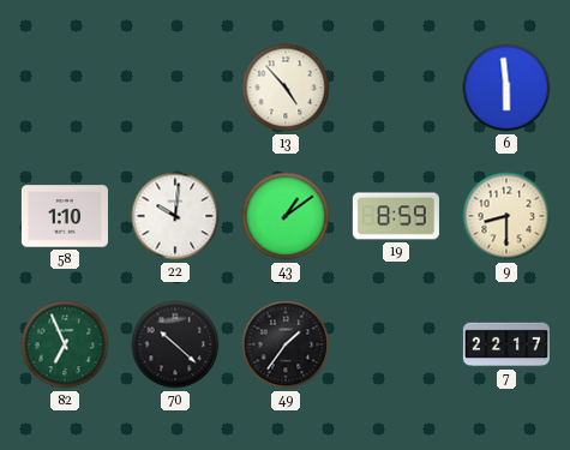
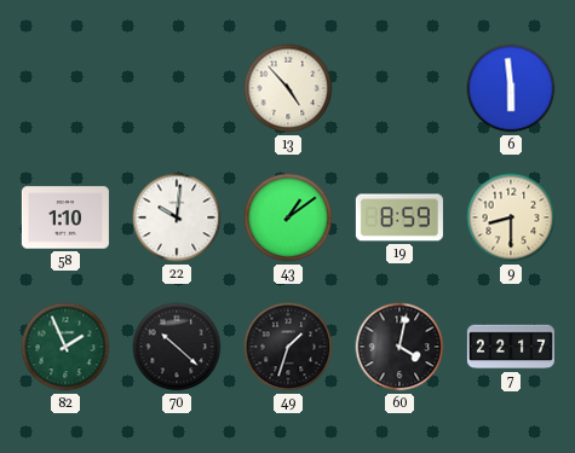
82: 6:56 -> 1:56
49: 1:36 -> 1:33
60: none -> 4:02
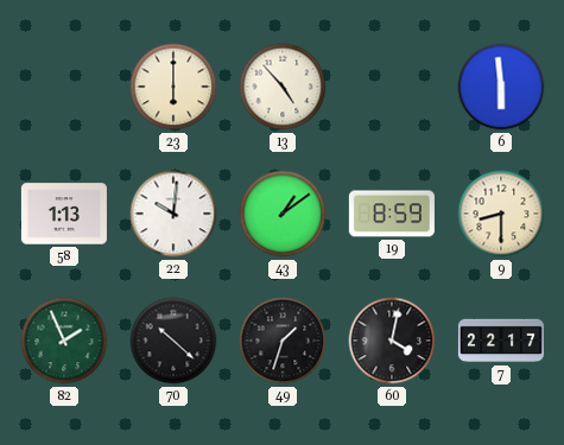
23: none -> 6:00
58: 1:10 -> 1:13
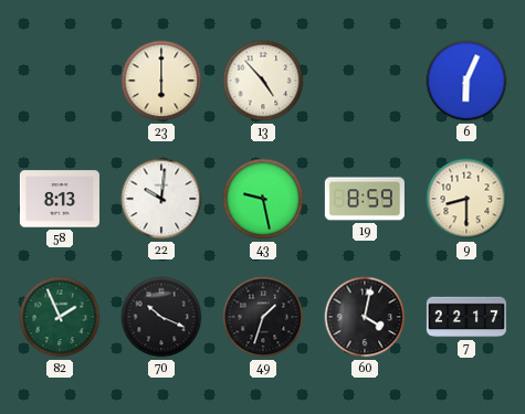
6: 5:59 -> 6:04
58: 1:13 -> 8:13
43: 1:09 -> 9:28
70: 10:22 -> 10:19
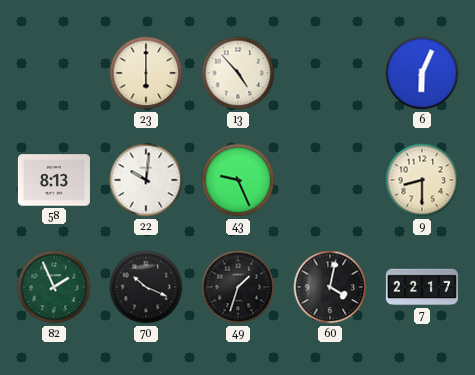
43: 9:28 -> 9:26
19: 8:59 -> none
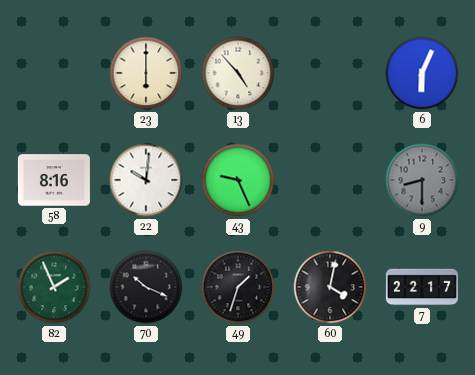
58: 8:13 -> 8:16
9 dial: cream -> grey
